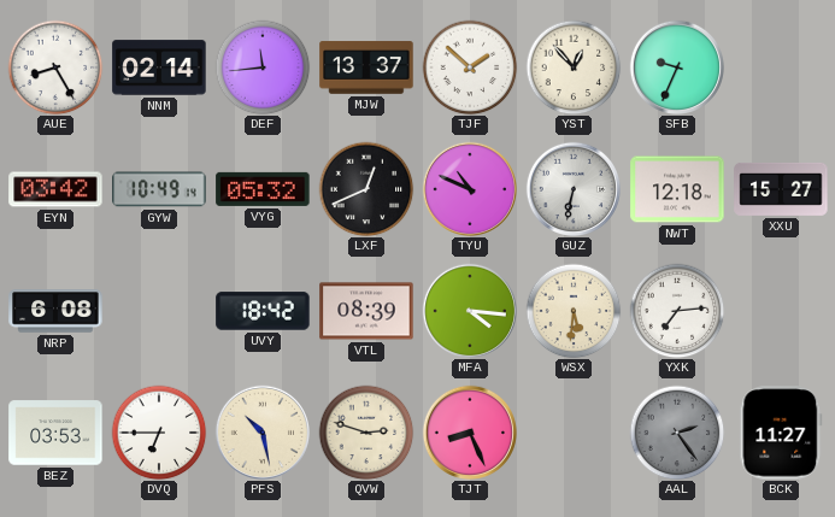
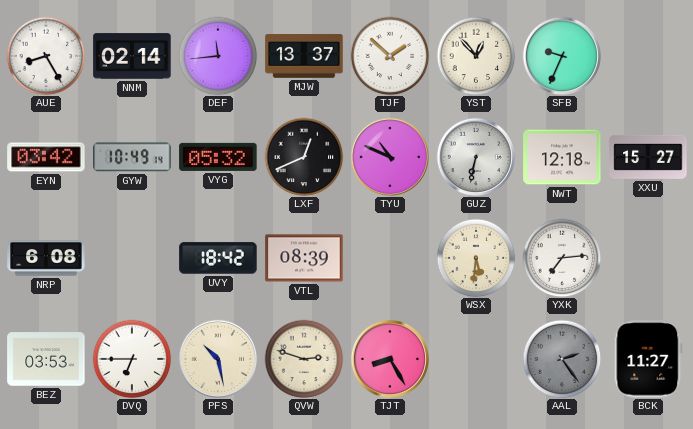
MFA: 4:16 -> none
TJT: 8:26 -> 8:25
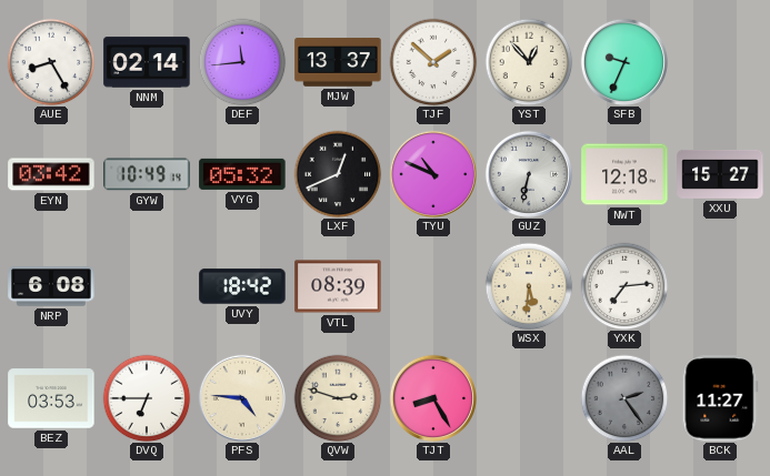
PFS: 10:28 -> 4:46
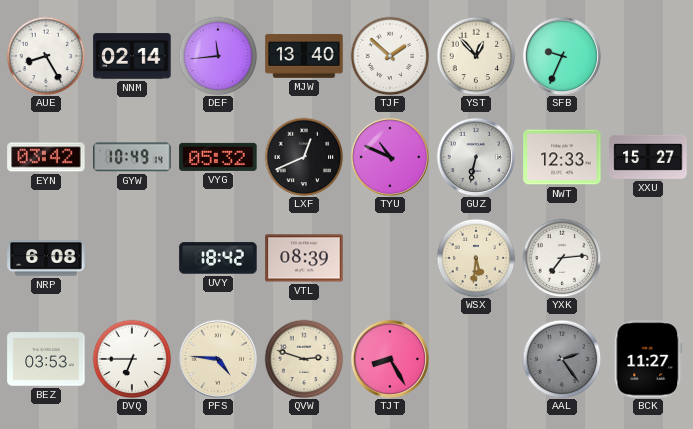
MJW: 13:37 -> 13:40
NWT: 12:18 -> 12:33
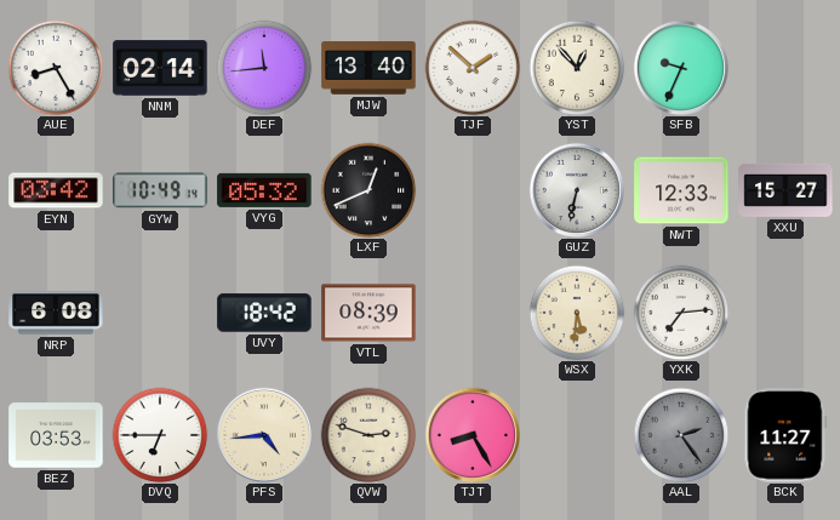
TYU: 10:49 -> none
PFS: 4:46 -> 4:44
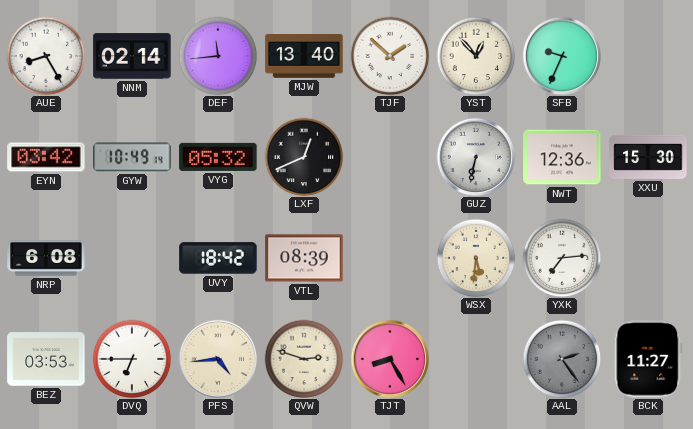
NWT: 12:33 -> 12:36
XXU: 15:27 -> 15:30
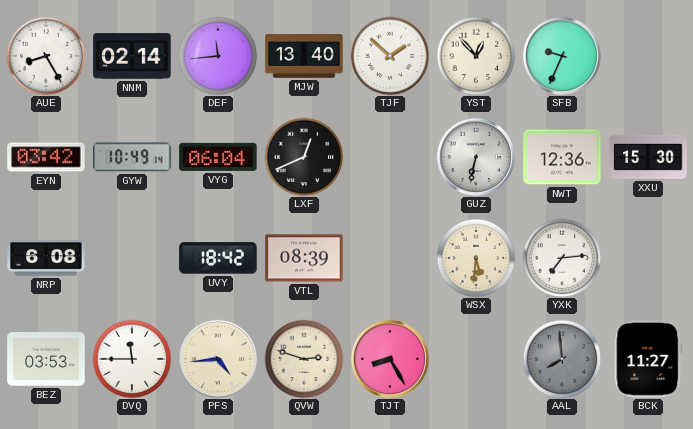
VYG: 05:32 -> 06:04
DVQ: 6:45 -> 11:45
AAL: 2:24 -> 7:59
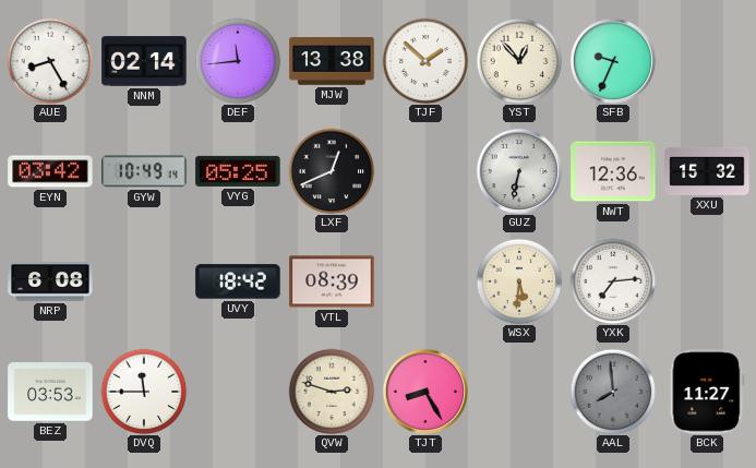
MJW: 13:40 -> 13:38
VYG: 06:04 -> 05:25
XXU: 15:30 -> 15:32
PFS: 4:44 -> none
